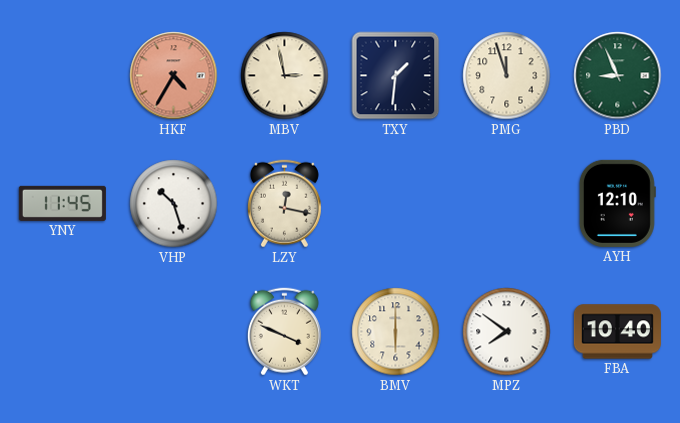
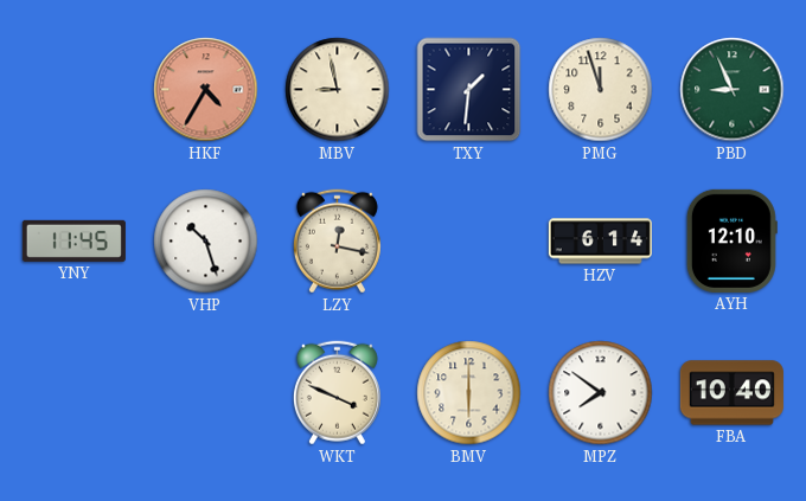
MBV: 2:58 -> 8:58
HZV: none -> 6:14
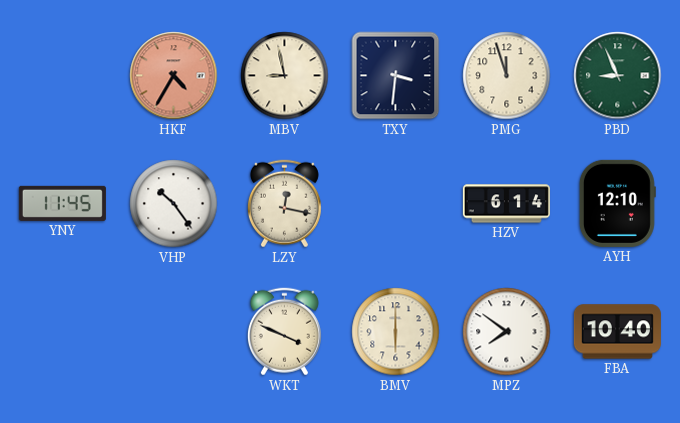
TXY: 1:31 -> 3:31
VHP: 10:27 -> 10:24
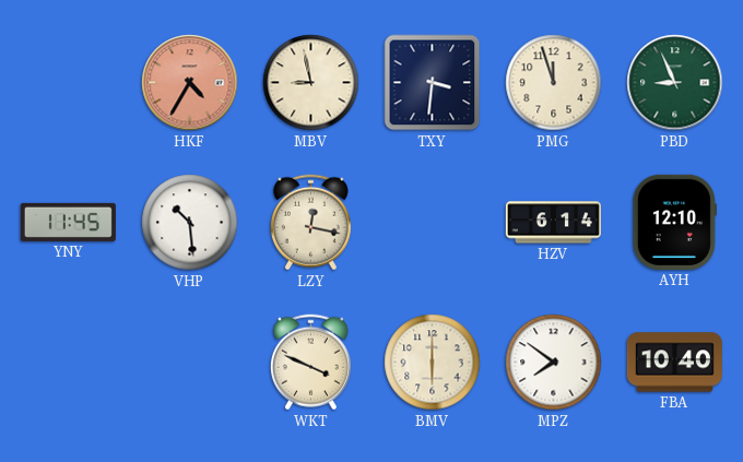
VHP: 10:24 -> 10:29
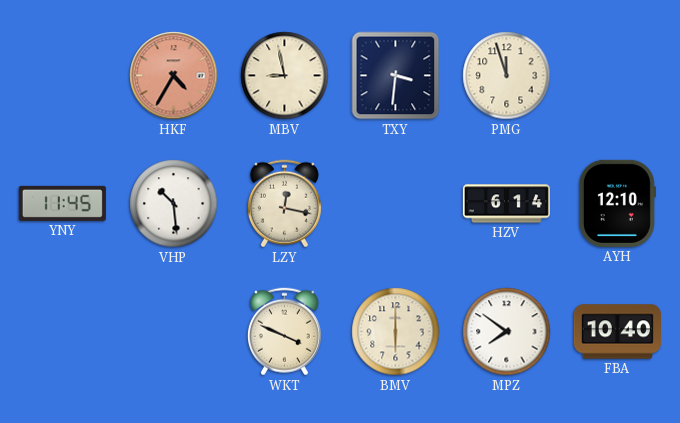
PBD: 8:56 -> none
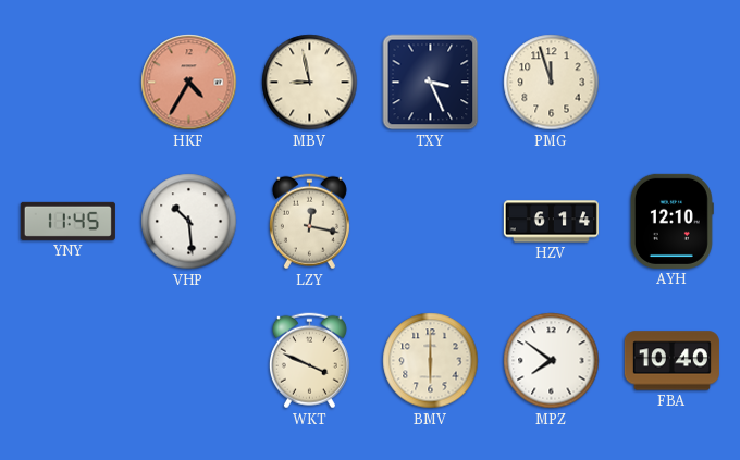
TXY: 3:31 -> 3:26
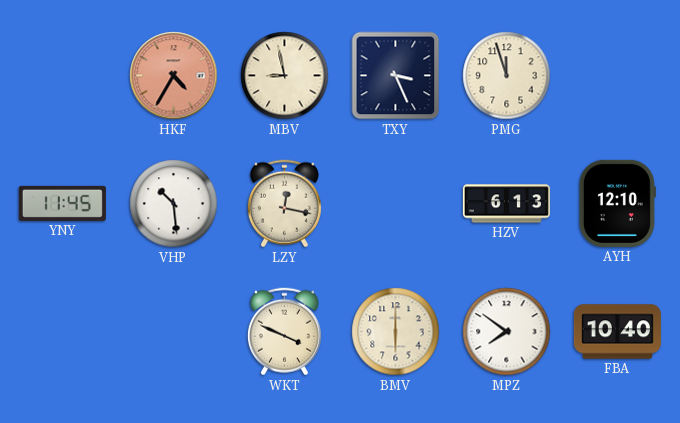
HZV: 6:14 -> 6:13
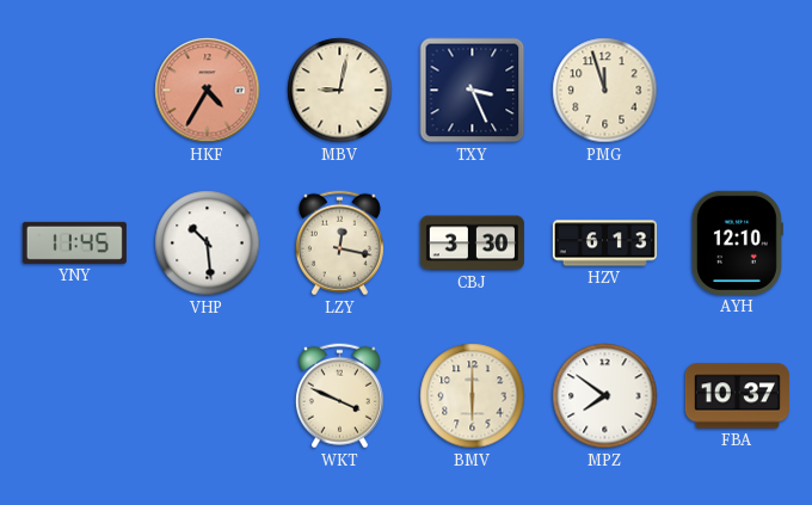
MBV: 8:58 -> 9:02
CBJ: none -> 3:30
FBA: 10:40 -> 10:37
